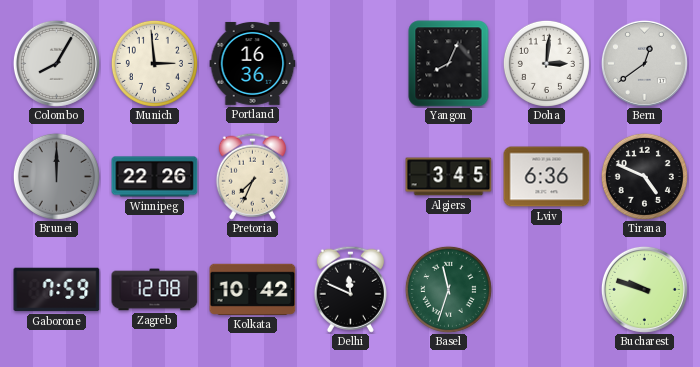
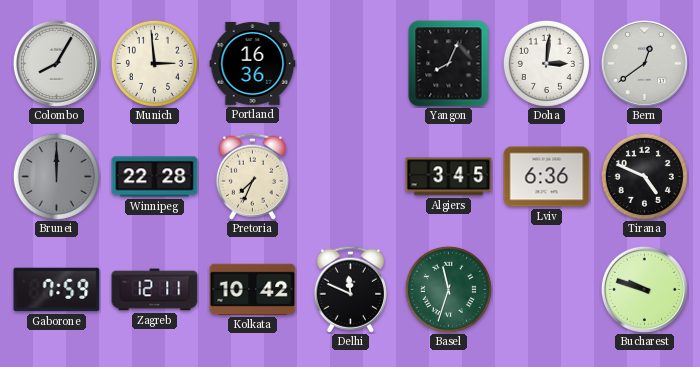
Winnipeg: 22:26 -> 22:28
Zagreb: 12:08 -> 12:11
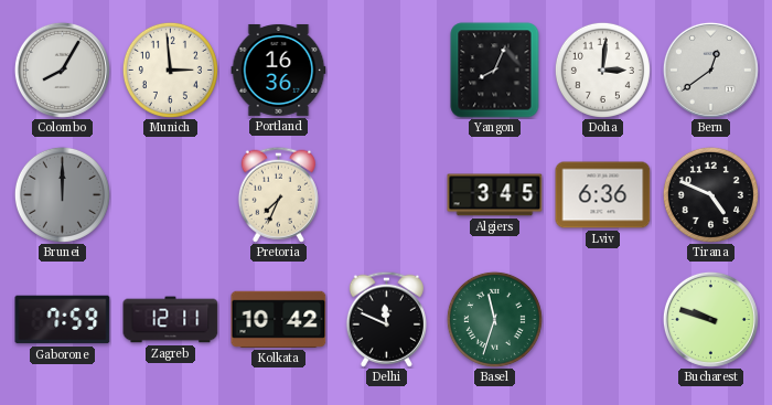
Winnipeg: 22:28 -> none
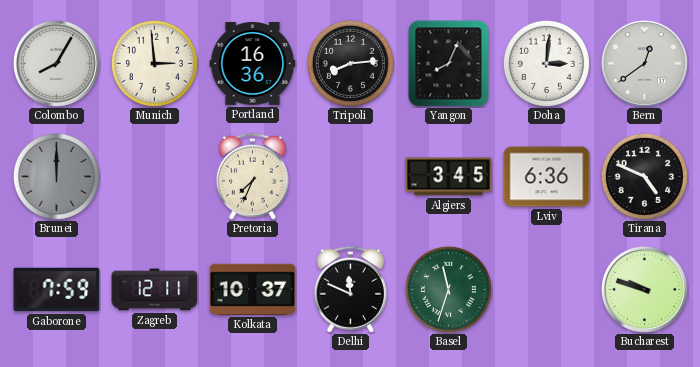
Tripoli: none -> 8:14
Kolkata: 10:42 -> 10:37
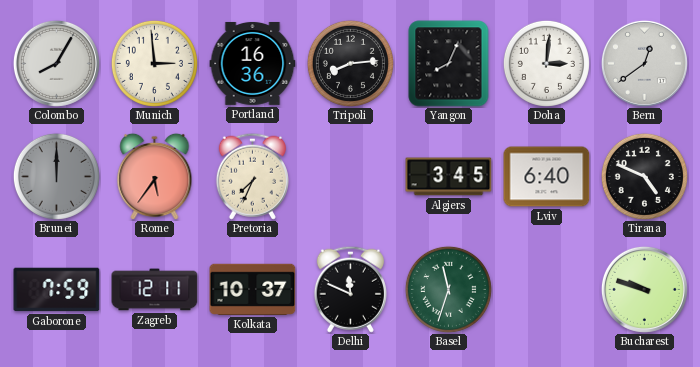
Rome: none -> 5:36
Lviv: 6:36 -> 6:40
